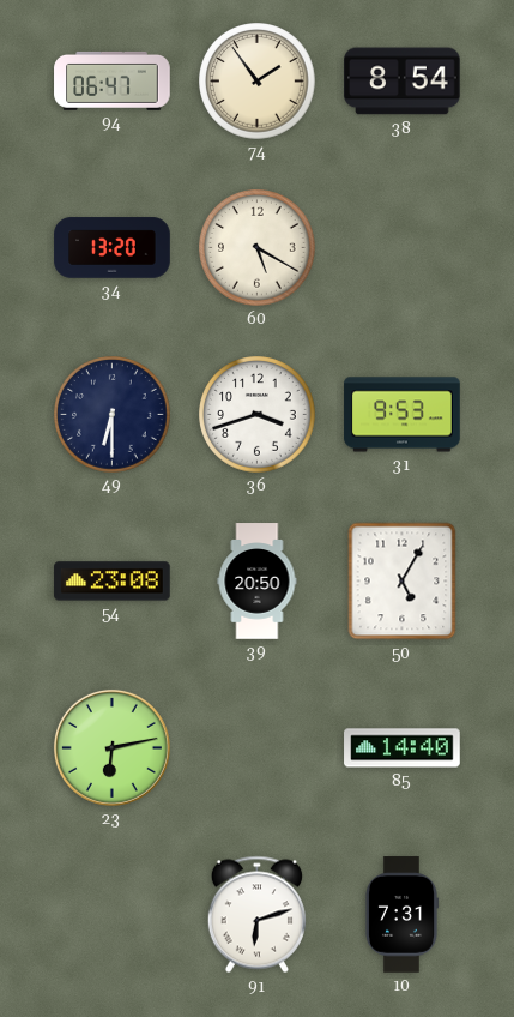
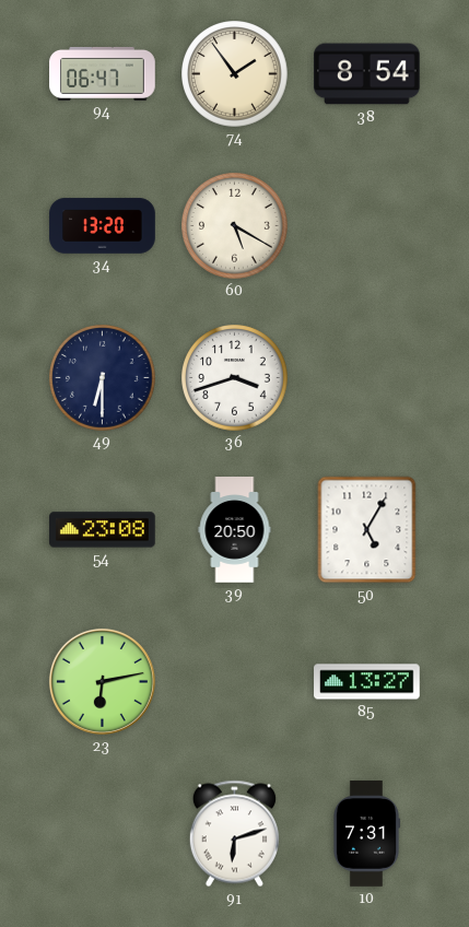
31: 9:53 -> none
85: 14:40 -> 13:27
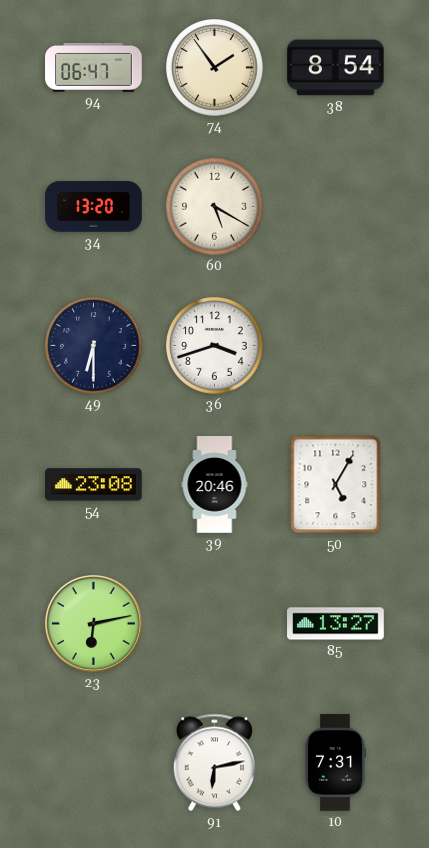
39: 20:50 -> 20:46
91: 6:12 -> 6:13
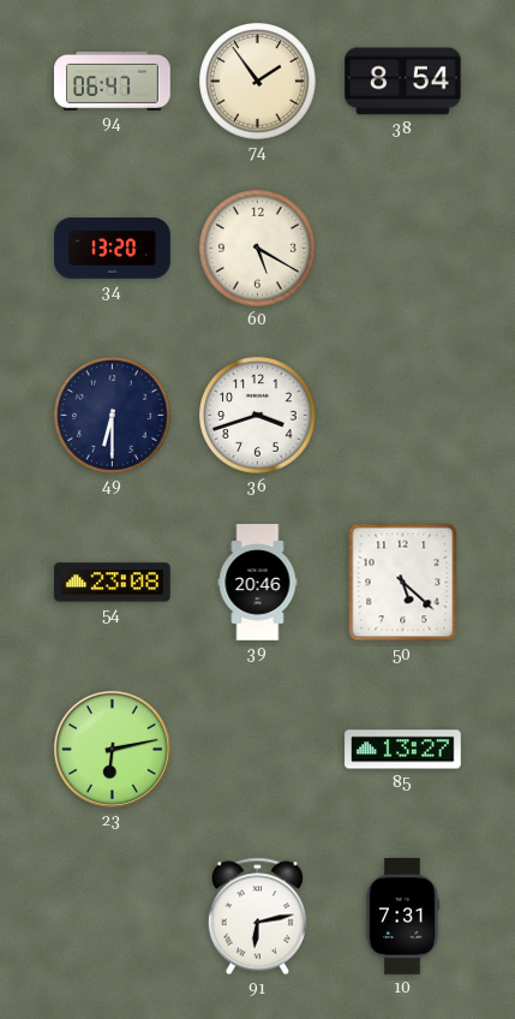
50: 5:05 -> 5:22
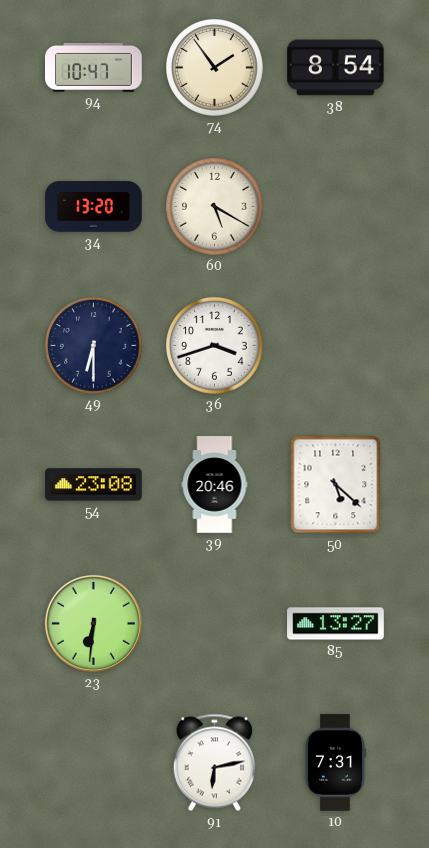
94: 06:47 -> 10:47
23: 6:13 -> 6:31
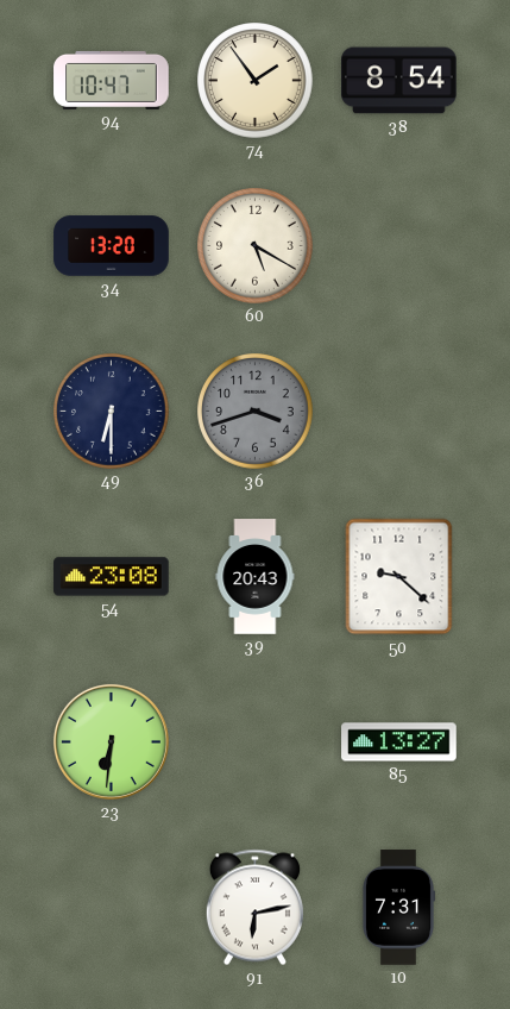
36 dial: white -> grey
39: 20:46 -> 20:43
50: 5:22 -> 9:22
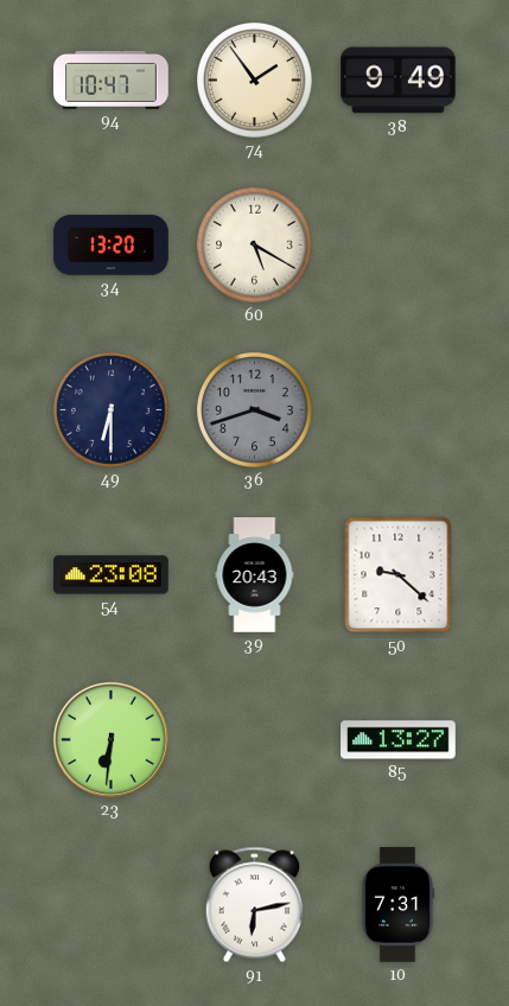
38: 8:54 -> 9:49
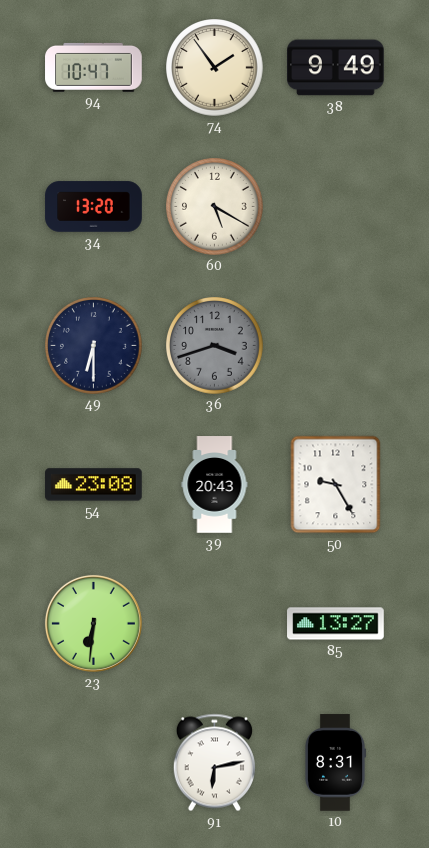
50: 9:22 -> 9:25
10: 7:31 -> 8:31
